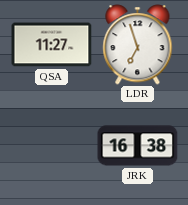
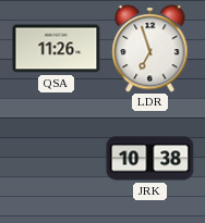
QSA: 11:27 -> 11:26
JRK: 16:38 -> 10:38
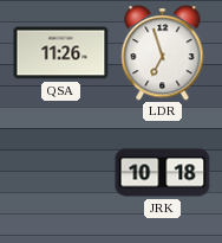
JRK: 10:38 -> 10:18
